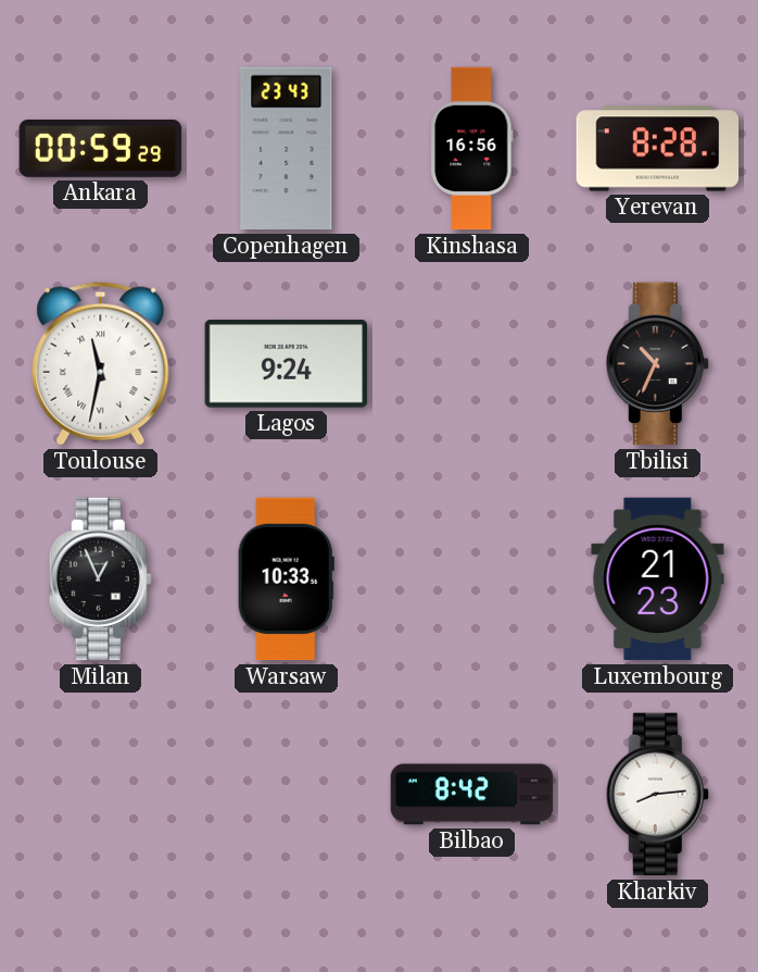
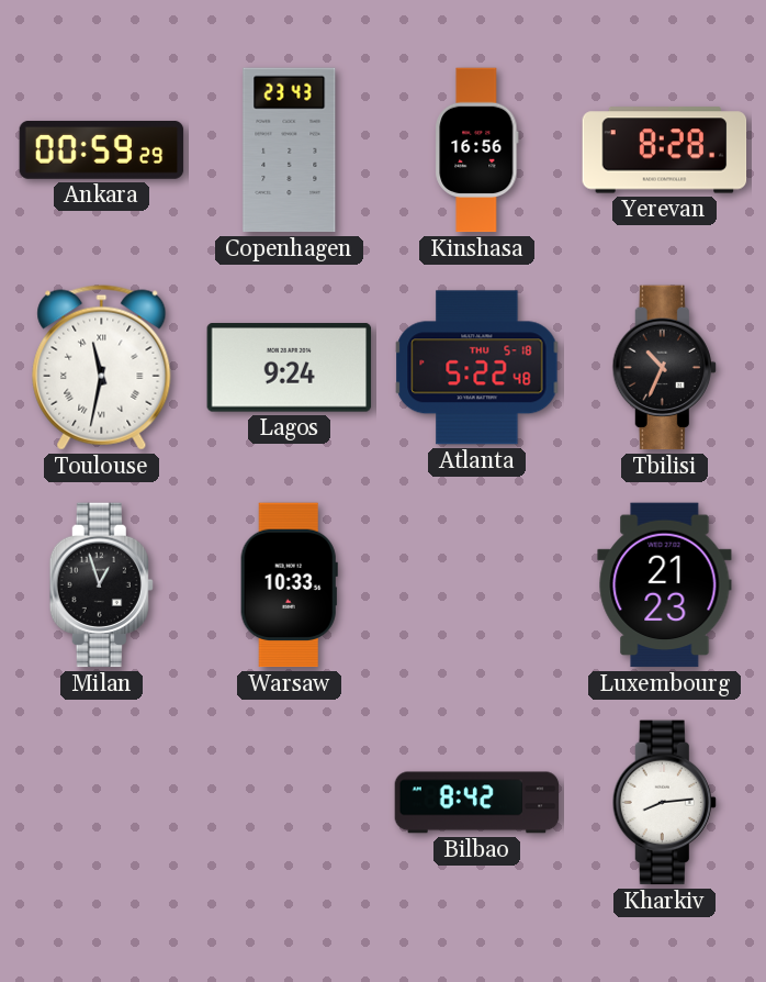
Atlanta: none -> 5:22
Milan: 12:56 -> 12:57
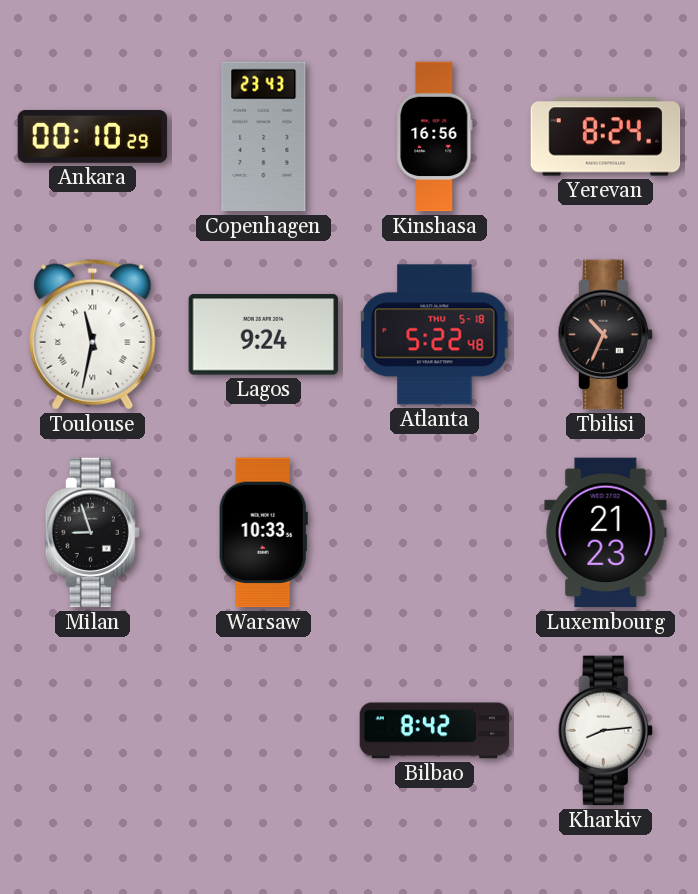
Ankara: 00:59 -> 00:10
Yerevan: 8:28 -> 8:24
Milan: 12:57 -> 8:57
